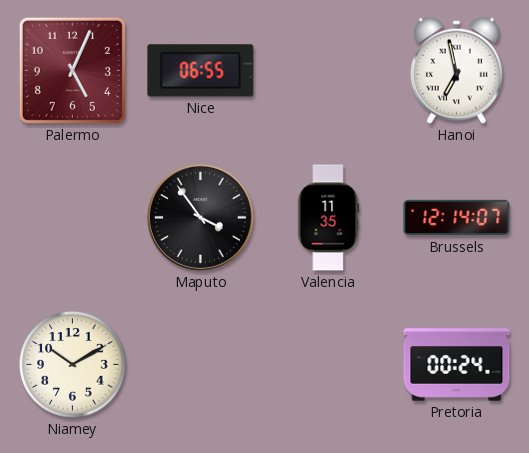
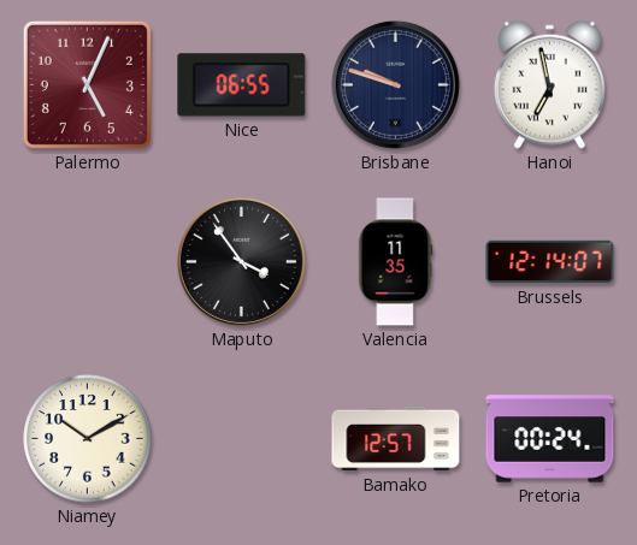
Brisbane: none -> 9:48
Bamako: none -> 12:57
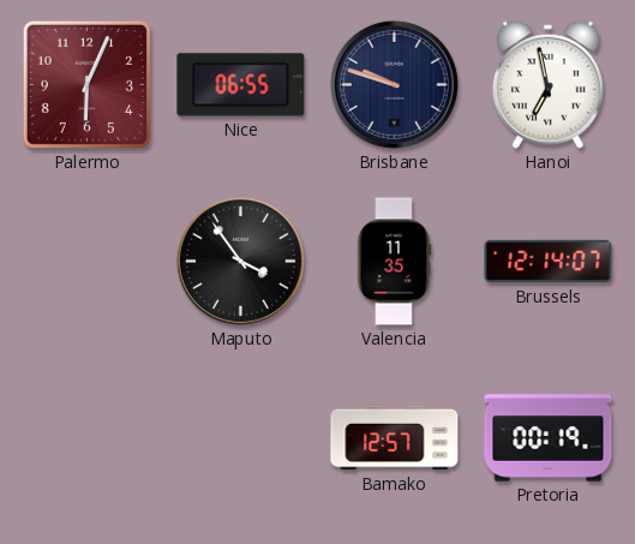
Palermo: 5:04 -> 6:04
Niamey: 10:10 -> none
Pretoria: 00:24 -> 00:19
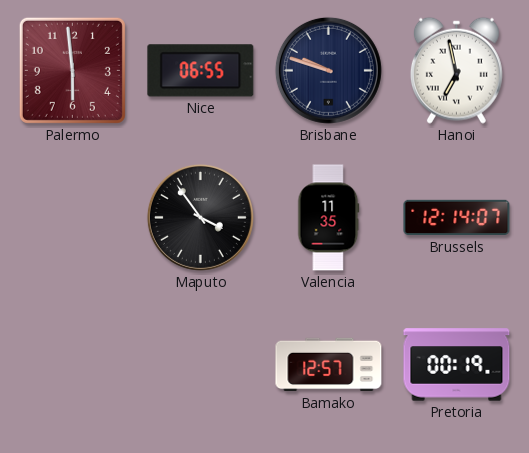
Palermo: 6:04 -> 5:59
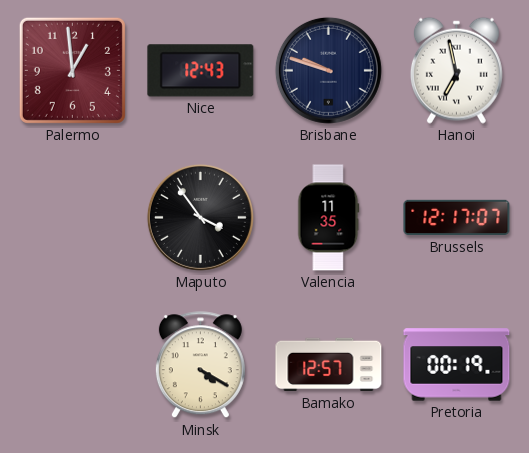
Palermo: 5:59 -> 12:59
Nice: 06:55 -> 12:43
Brussels: 12:14 -> 12:17
Minsk: none -> 4:20
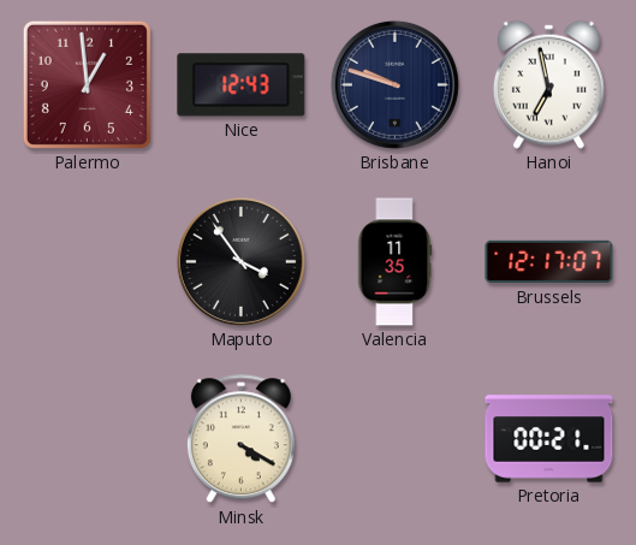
Bamako: 12:57 -> none
Pretoria: 00:19 -> 00:21
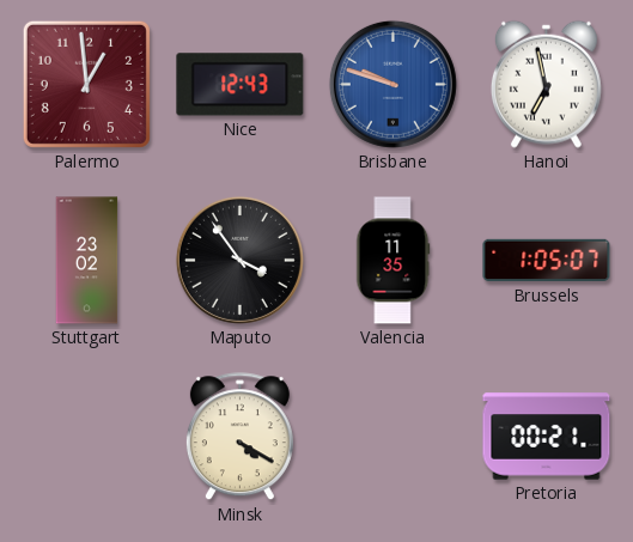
Brisbane dial: navy -> blue
Stuttgart: none -> 23:02
Brussels: 12:17 -> 1:05
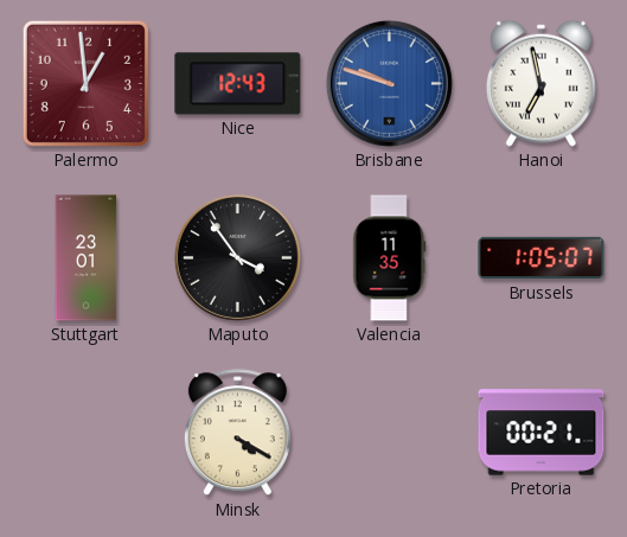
Stuttgart: 23:02 -> 23:01
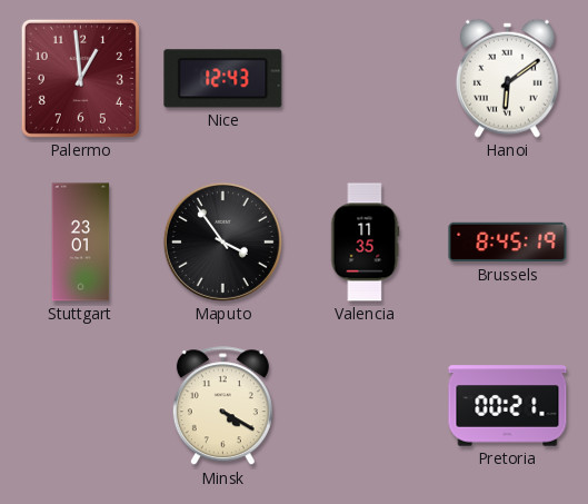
Brisbane: 9:48 -> none
Hanoi: 6:58 -> 6:09
Brussels: 1:05 -> 8:45
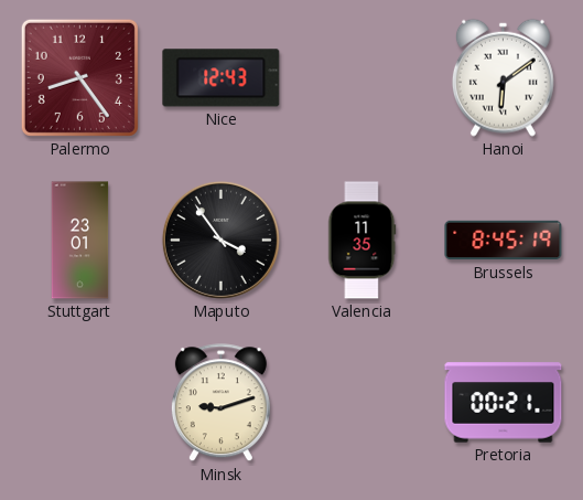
Palermo: 12:59 -> 8:24
Minsk: 4:20 -> 9:12
